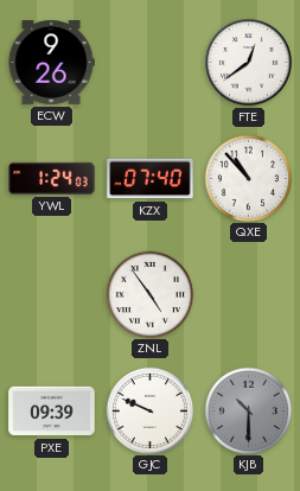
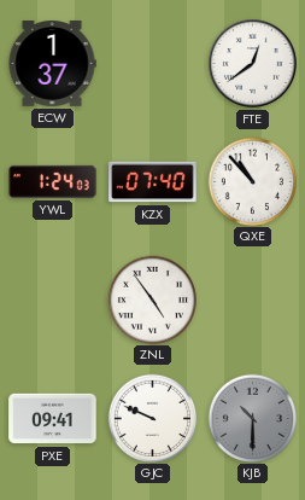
ECW: 9:26 -> 1:37
PXE: 09:39 -> 09:41
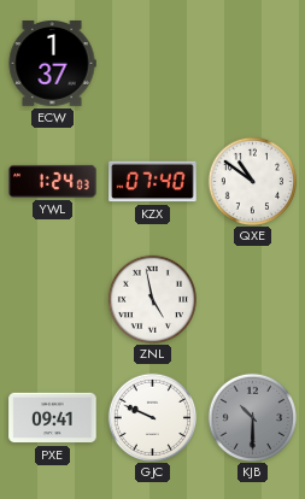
FTE: 12:39 -> none
QXE: 10:53 -> 10:51
ZNL: 4:54 -> 4:58
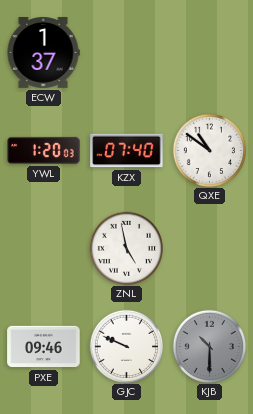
YWL: 1:24 -> 1:20
PXE: 09:41 -> 09:46
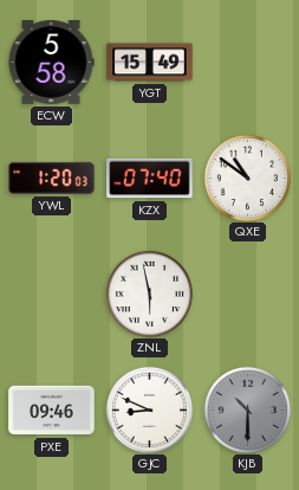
ECW: 1:37 -> 5:58
YGT: none -> 15:49
ZNL: 4:58 -> 5:58
GJC: 9:49 -> 8:49
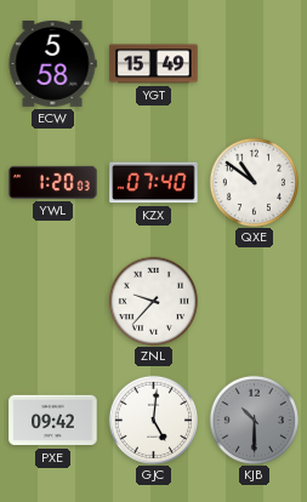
ZNL: 5:58 -> 9:37
PXE: 09:46 -> 09:42
GJC: 8:49 -> 5:01
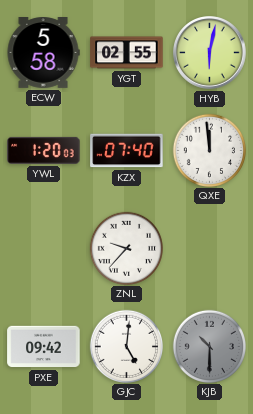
YGT: 15:49 -> 02:55
HYB: none -> 6:02
QXE: 10:51 -> 11:59
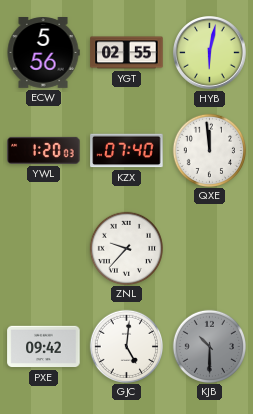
ECW: 5:58 -> 5:56
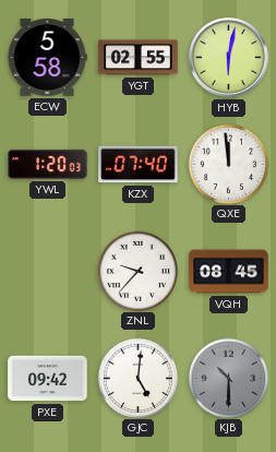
ECW: 5:56 -> 5:58
VQH: none -> 08:45
